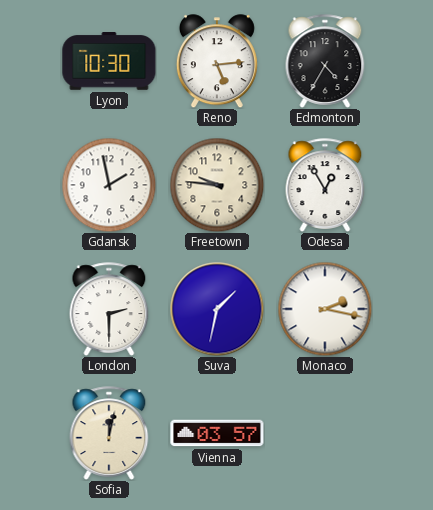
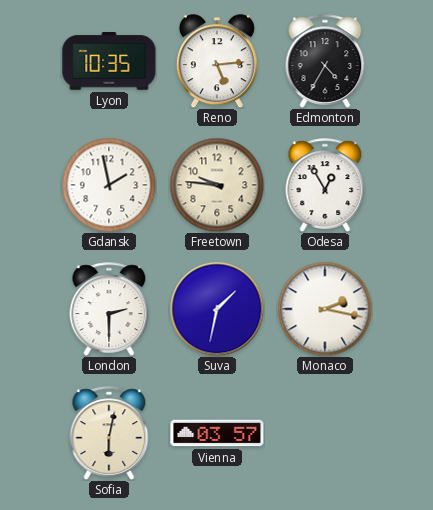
Lyon: 10:30 -> 10:35
Sofia: 12:02 -> 6:02
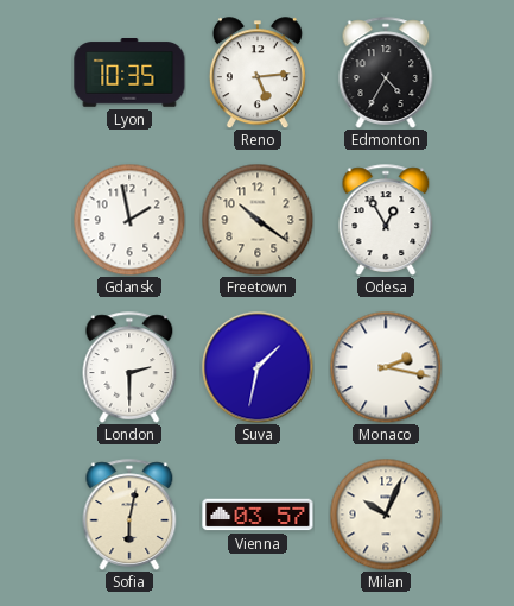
Freetown: 9:46 -> 10:21
Milan: none -> 10:04
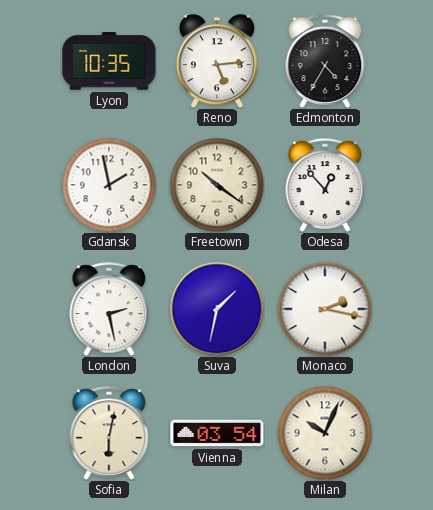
Odesa: 12:55 -> 12:53
London: 2:30 -> 2:28
Vienna: 03:57 -> 03:54
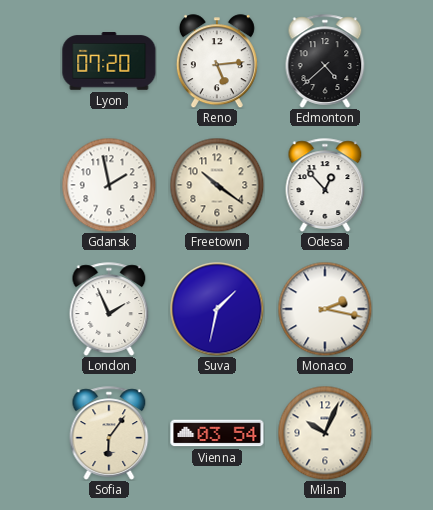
Lyon: 10:35 -> 07:20
Edmonton: 4:35 -> 4:38
London: 2:28 -> 1:56
Sofia: 6:02 -> 6:06
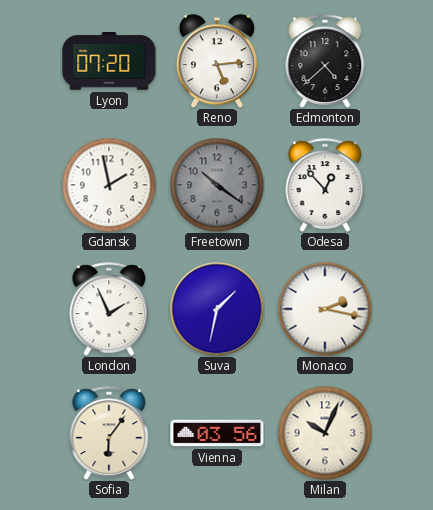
Freetown dial: cream -> grey
Vienna: 03:54 -> 03:56
